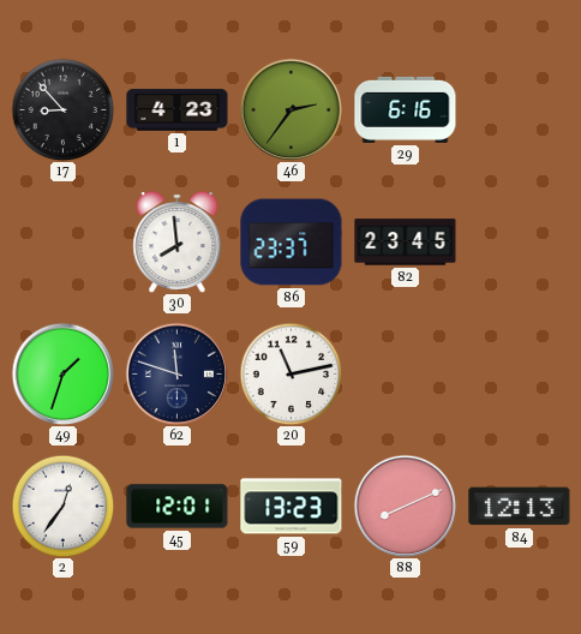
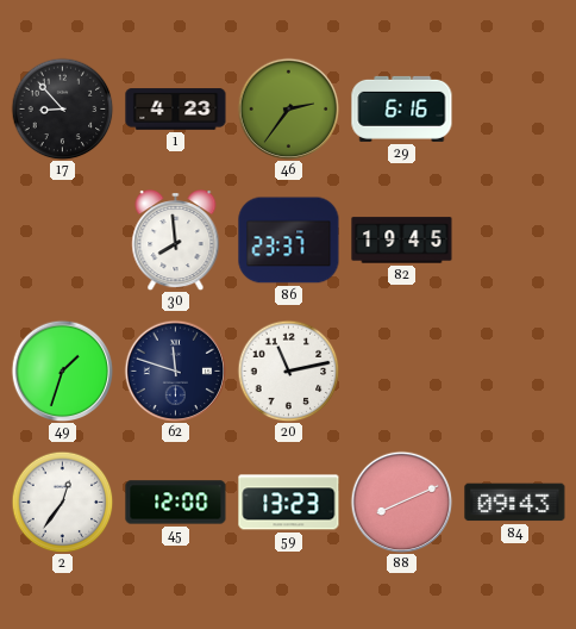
82: 23:45 -> 19:45
45: 12:01 -> 12:00
84: 12:13 -> 09:43
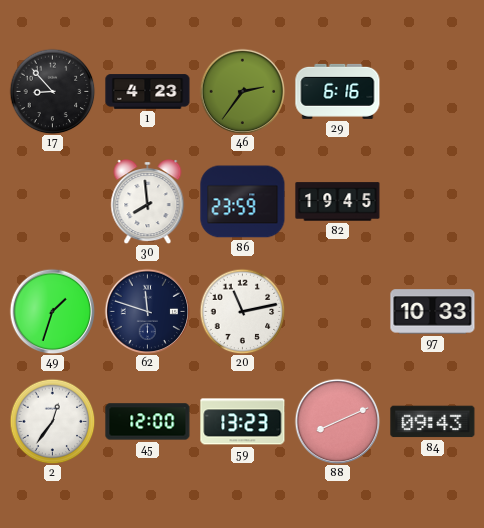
86: 23:37 -> 23:59
97: none -> 10:33
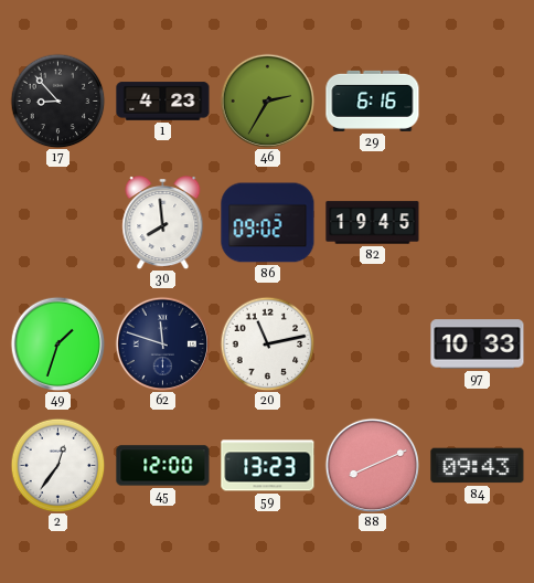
46: 2:36 -> 2:35
86: 23:59 -> 09:02
